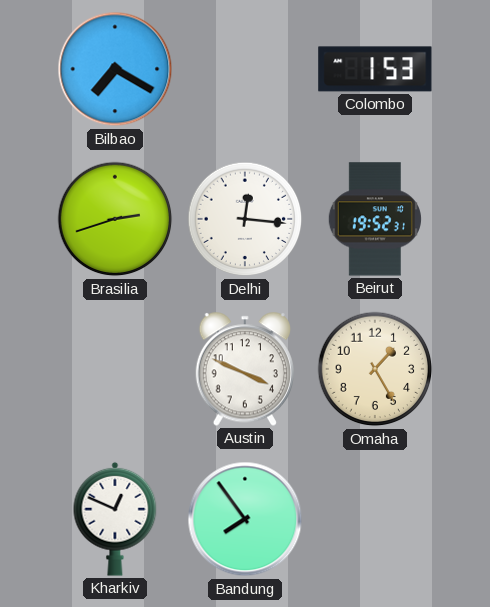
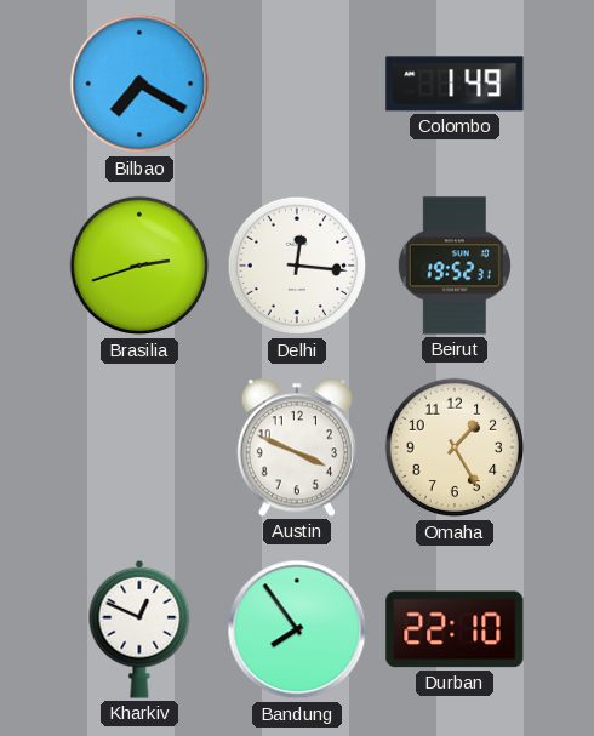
Colombo: 1:53 -> 1:49
Durban: none -> 22:10
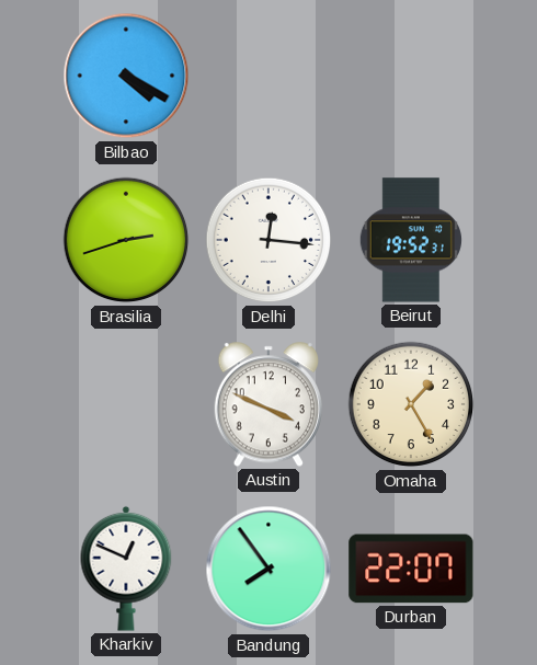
Bilbao: 7:20 -> 4:20
Colombo: 1:49 -> none
Durban: 22:10 -> 22:07
